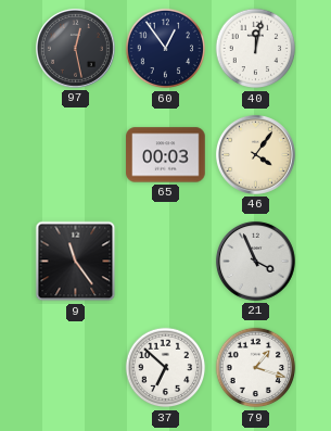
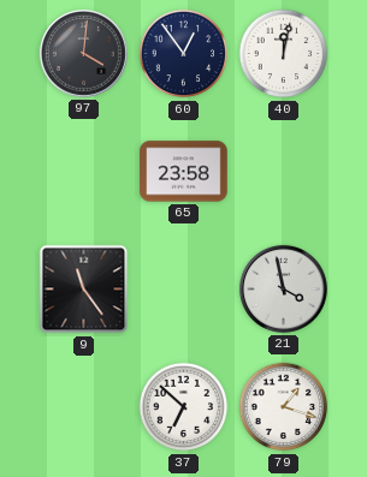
97: 12:28 -> 4:01
65: 00:03 -> 23:58
46: 4:06 -> none
21: 3:56 -> 3:58
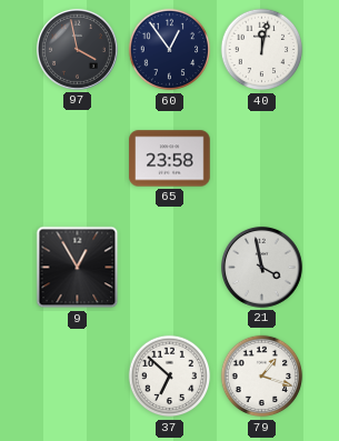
97: 4:01 -> 3:58
9: 11:24 -> 12:55
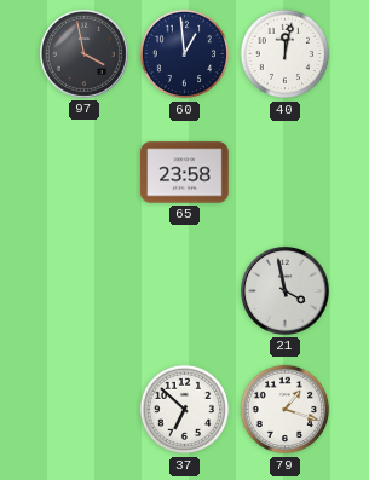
60: 12:54 -> 12:59
9: 12:55 -> none
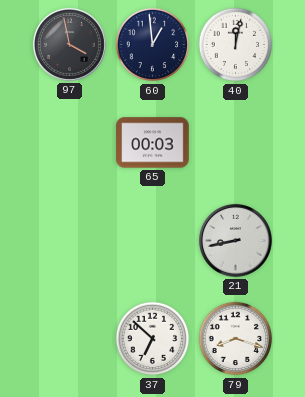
65: 23:58 -> 00:03
21: 3:58 -> 8:43
79: 1:18 -> 8:18
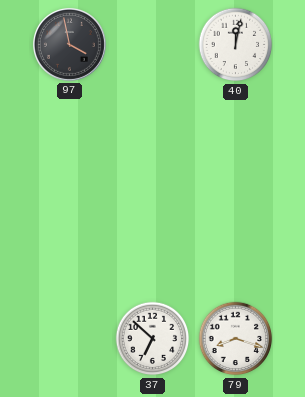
60: 12:59 -> none
65: 00:03 -> none
21: 8:43 -> none
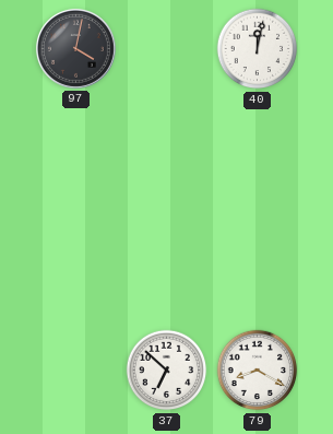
97: 3:58 -> 4:02
79: 8:18 -> 8:20
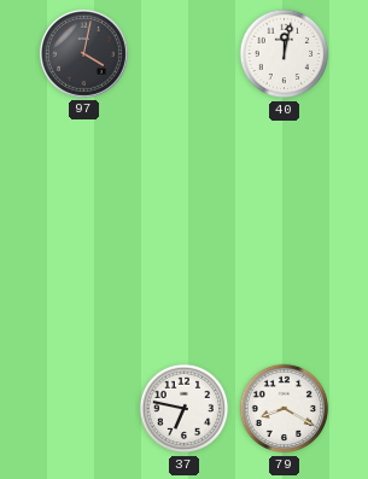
37: 6:52 -> 6:47
